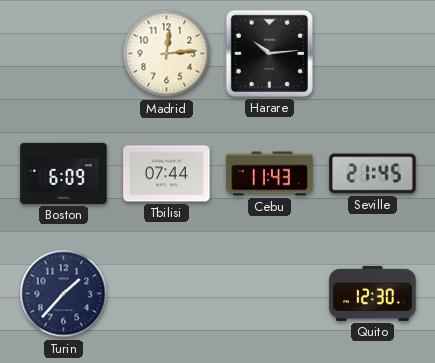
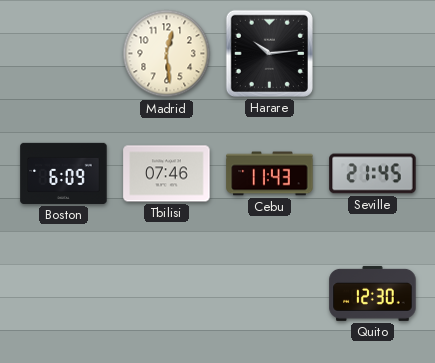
Madrid: 12:14 -> 12:29
Tbilisi: 07:44 -> 07:46
Turin: 1:37 -> none
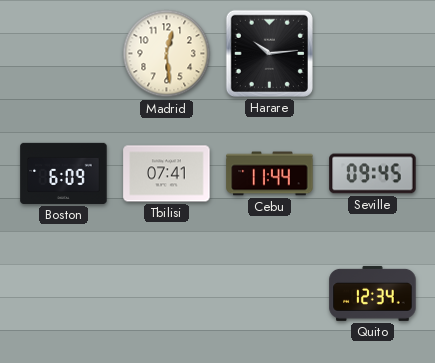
Tbilisi: 07:46 -> 07:41
Cebu: 11:43 -> 11:44
Seville: 21:45 -> 09:45
Quito: 12:30 -> 12:34
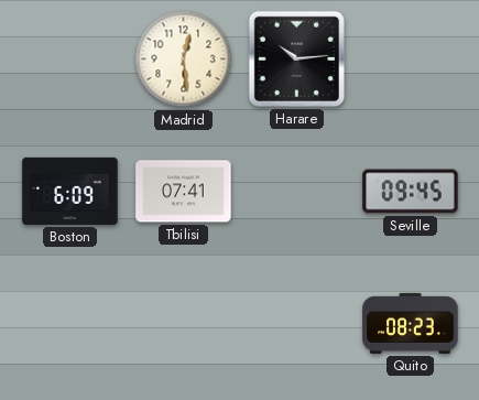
Cebu: 11:44 -> none
Quito: 12:34 -> 08:23
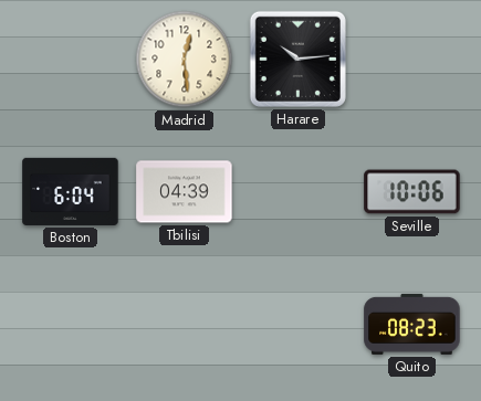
Boston: 6:09 -> 6:04
Tbilisi: 07:41 -> 04:39
Seville: 09:45 -> 10:06
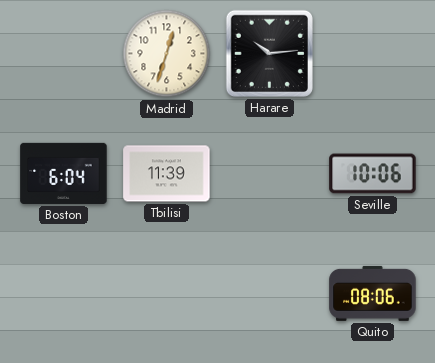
Madrid: 12:29 -> 12:33
Tbilisi: 04:39 -> 11:39
Quito: 08:23 -> 08:06
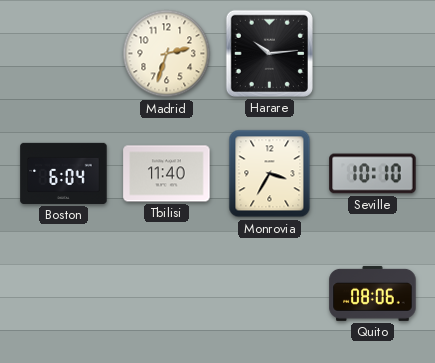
Madrid: 12:33 -> 2:33
Tbilisi: 11:39 -> 11:40
Monrovia: none -> 3:35
Seville: 10:06 -> 10:10
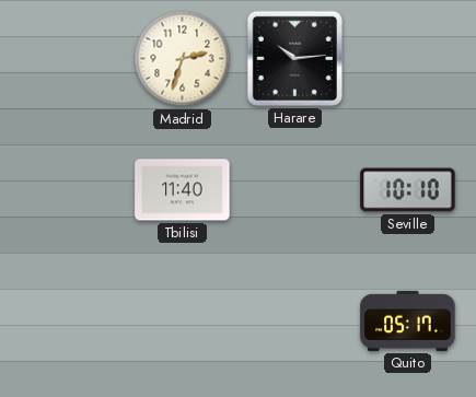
Boston: 6:04 -> none
Monrovia: 3:35 -> none
Quito: 08:06 -> 05:17
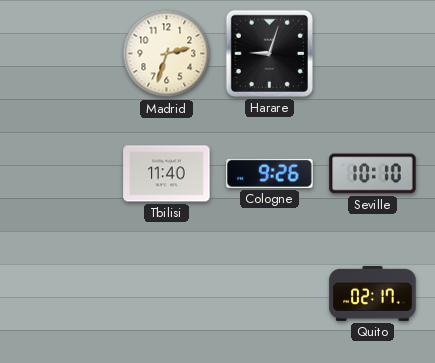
Harare: 10:14 -> 9:03
Cologne: none -> 9:26
Quito: 05:17 -> 02:17
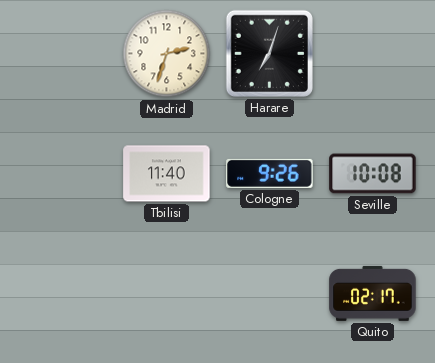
Harare: 9:03 -> 7:03
Seville: 10:10 -> 10:08
